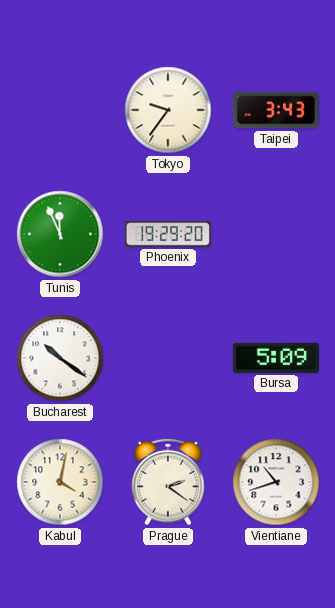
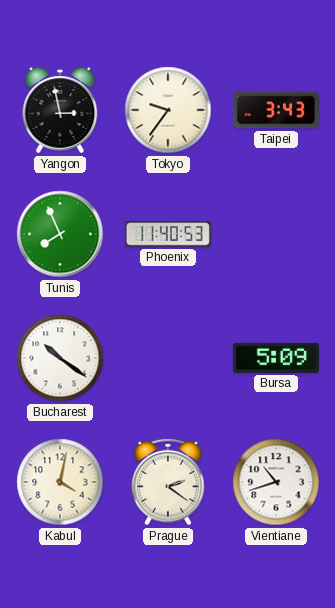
Yangon: none -> 2:58
Tunis: 11:56 -> 7:56
Phoenix: 19:29 -> 11:40
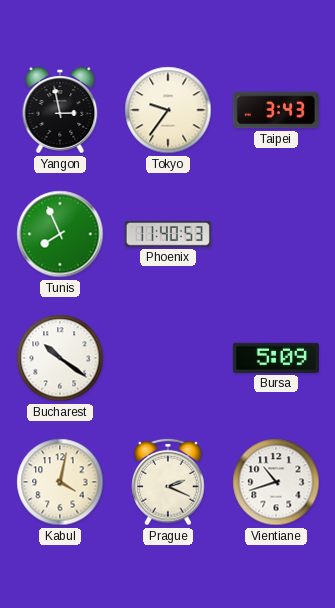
Prague: 2:21 -> 2:19
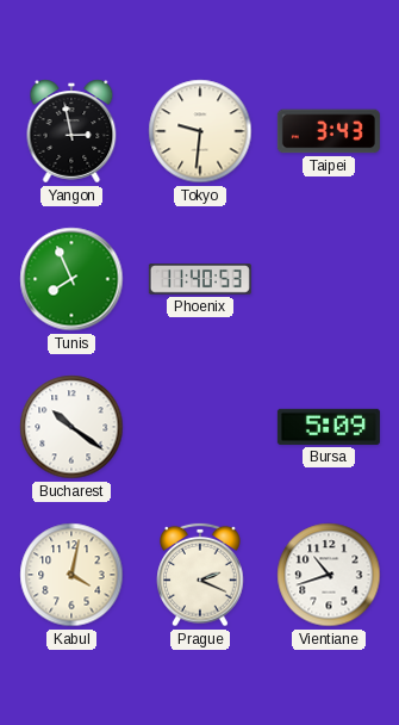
Tokyo: 9:36 -> 9:31
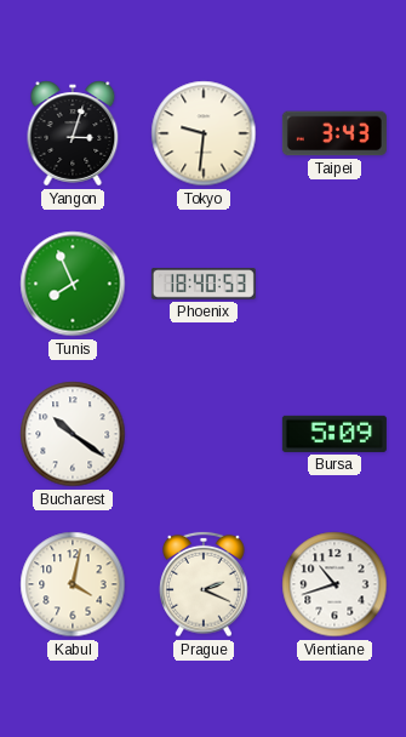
Yangon: 2:58 -> 3:03
Phoenix: 11:40 -> 18:40
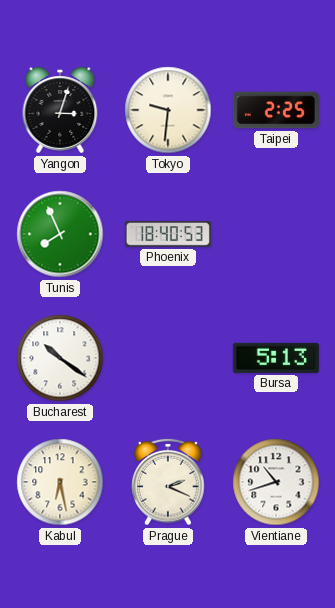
Taipei: 3:43 -> 2:25
Bursa: 5:09 -> 5:13
Kabul: 4:02 -> 6:28
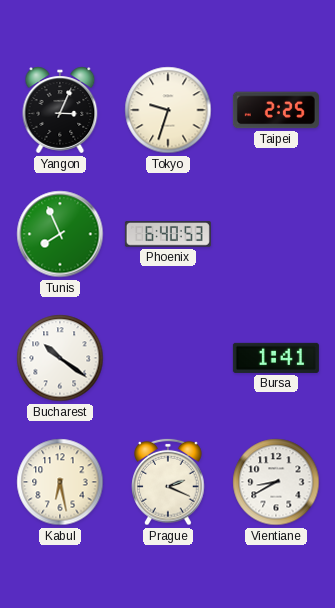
Yangon: 3:03 -> 3:04
Tokyo: 9:31 -> 9:33
Phoenix: 18:40 -> 6:40
Bursa: 5:13 -> 1:41
Vientiane: 10:42 -> 8:40
